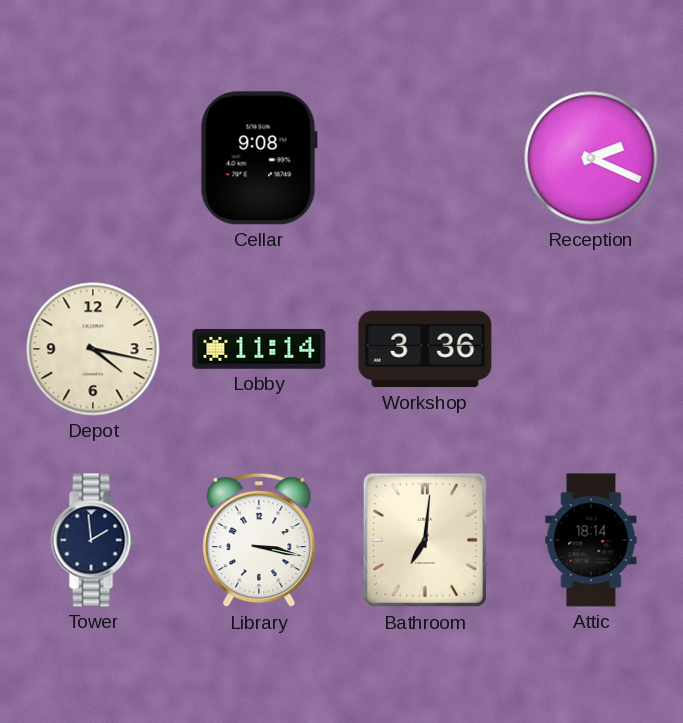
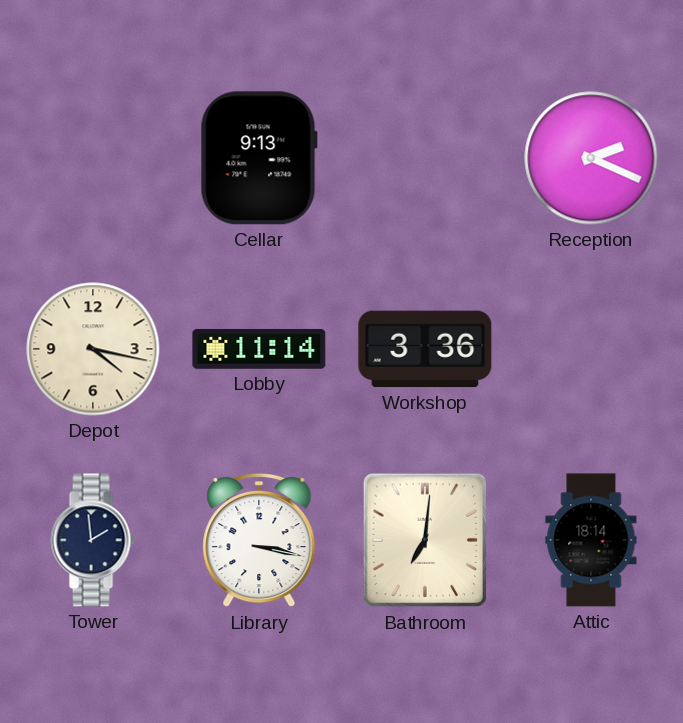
Cellar: 9:08 -> 9:13
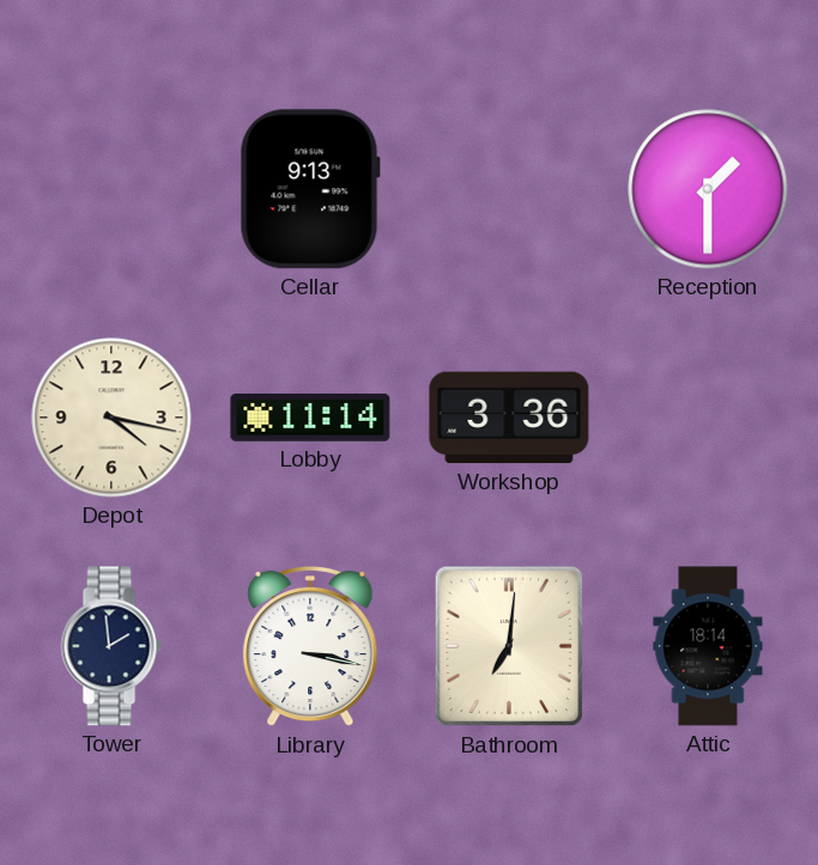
Reception: 2:19 -> 1:30
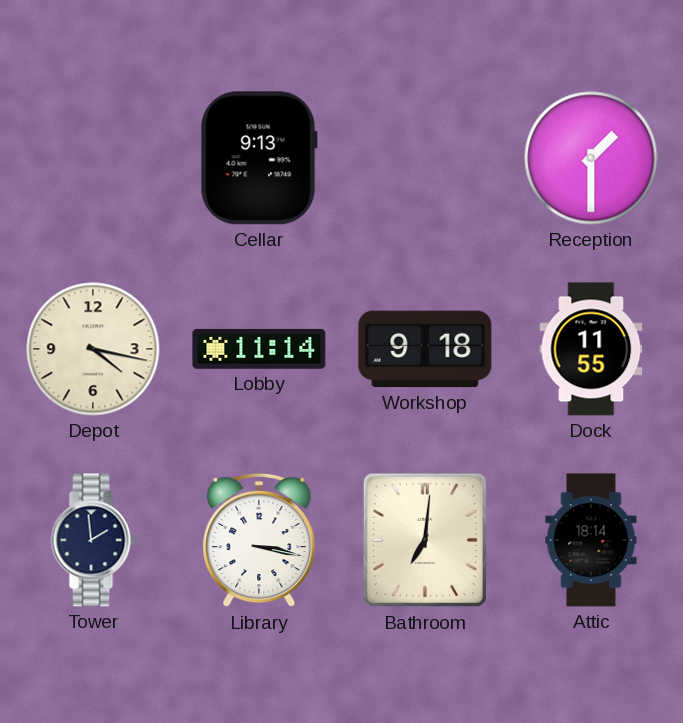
Workshop: 3:36 -> 9:18
Dock: none -> 11:55
